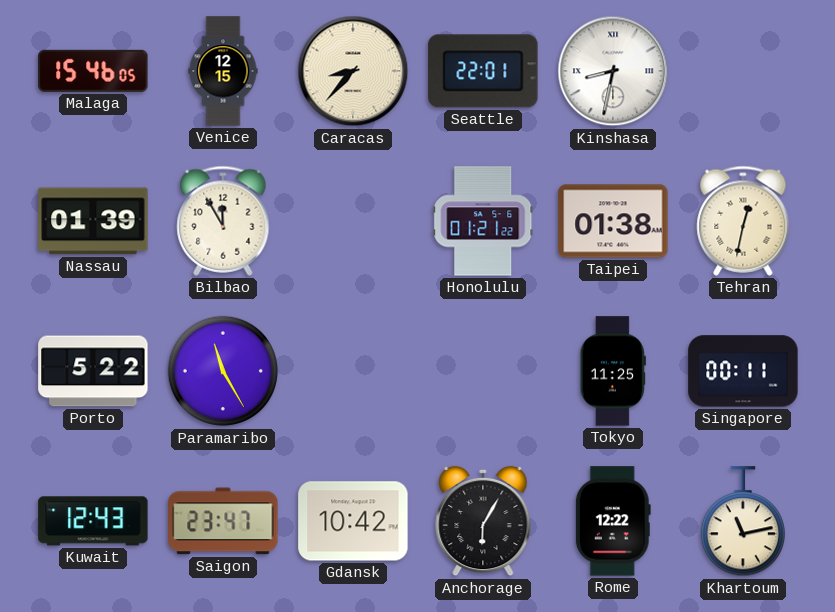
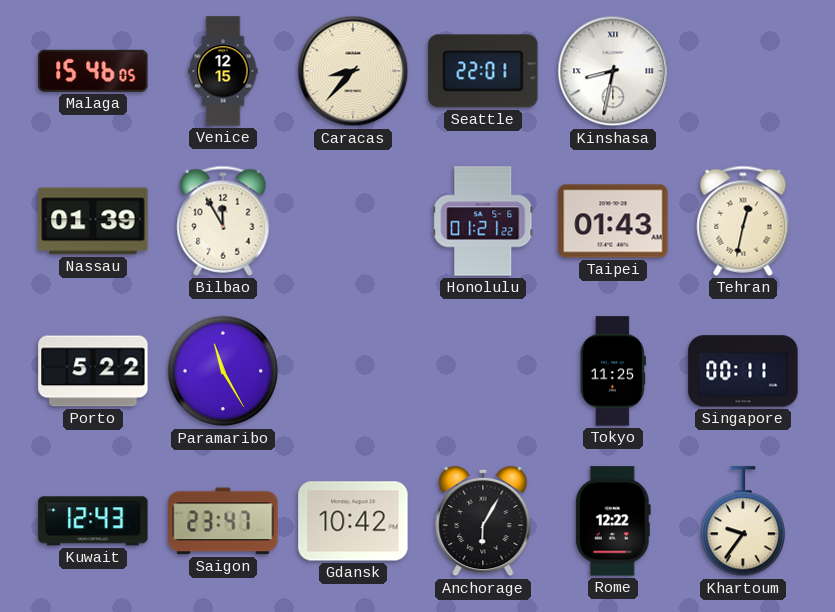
Taipei: 01:38 -> 01:43
Khartoum: 11:13 -> 9:36
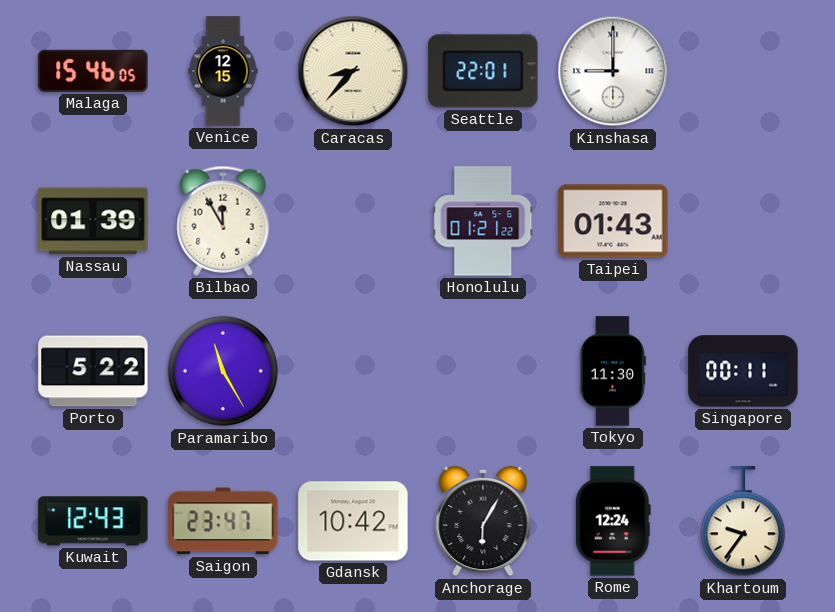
Kinshasa: 8:32 -> 9:00
Tehran: 12:32 -> none
Tokyo: 11:25 -> 11:30
Rome: 12:22 -> 12:24
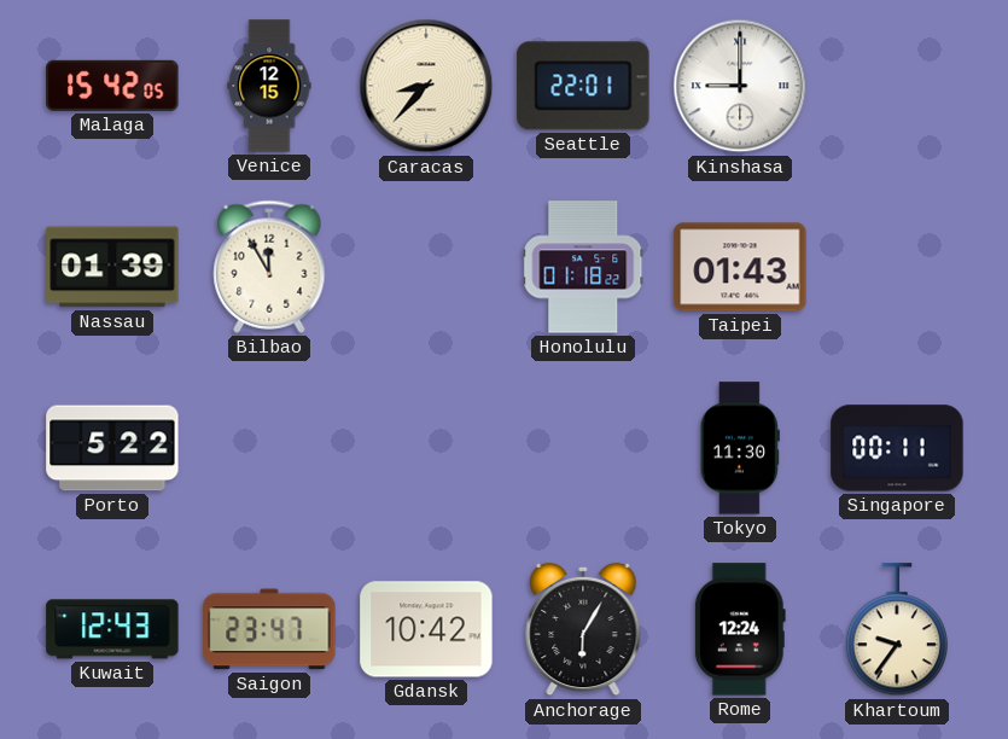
Malaga: 15:46 -> 15:42
Honolulu: 01:21 -> 01:18
Paramaribo: 11:25 -> none
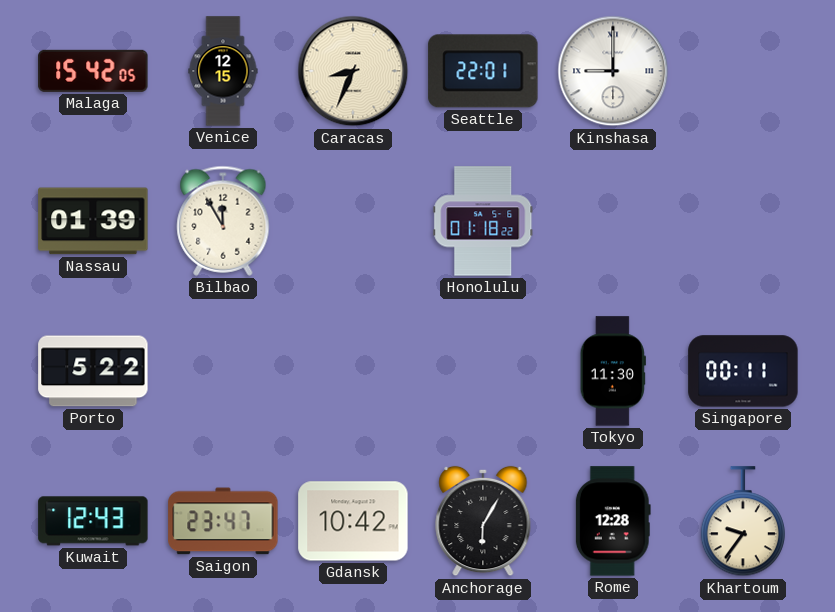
Caracas: 8:37 -> 8:34
Taipei: 01:43 -> none
Rome: 12:24 -> 12:28
